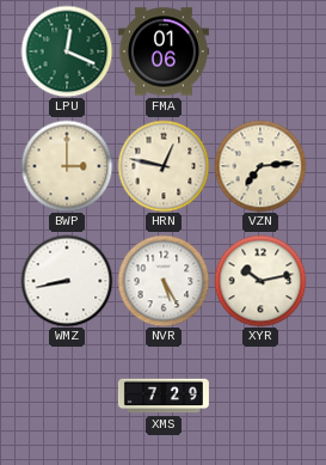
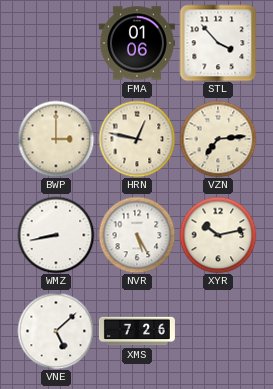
LPU: 12:19 -> none
STL: none -> 3:53
VNE: none -> 5:08
XMS: 7:29 -> 7:26
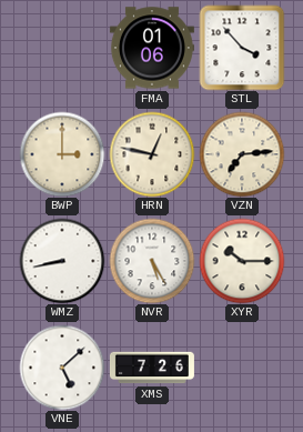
XYR: 10:13 -> 10:15
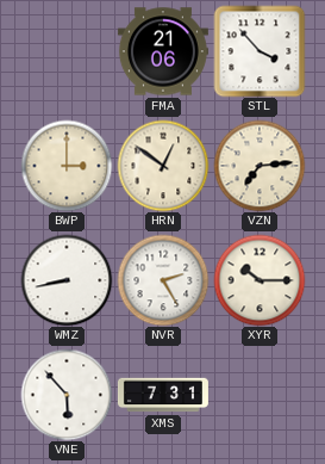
FMA: 01:06 -> 21:06
HRN: 12:47 -> 12:51
NVR: 5:25 -> 2:25
VNE: 5:08 -> 5:53
XMS: 7:26 -> 7:31
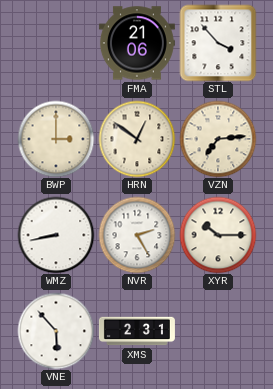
XMS: 7:31 -> 2:31
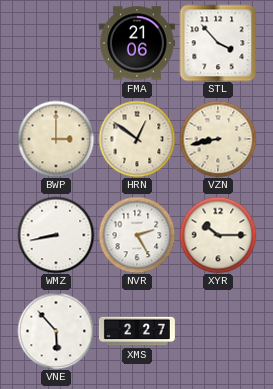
VZN: 7:14 -> 8:43
XMS: 2:31 -> 2:27
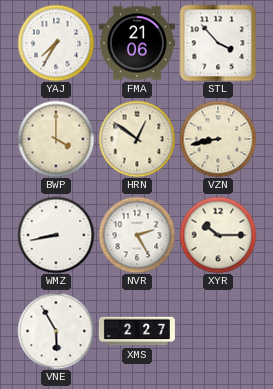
YAJ: none -> 7:35
BWP: 3:00 -> 4:00
VNE: 5:53 -> 5:55
